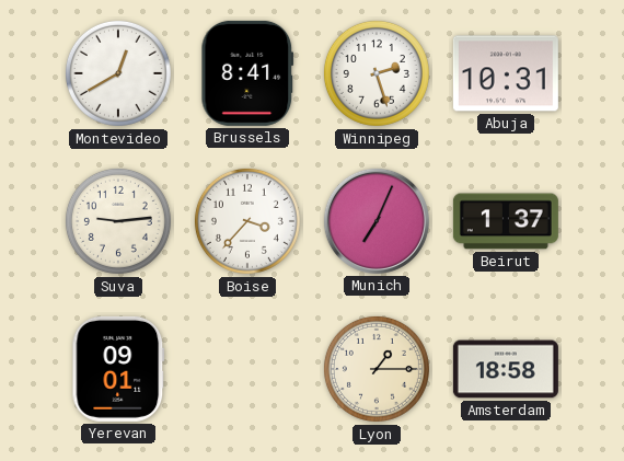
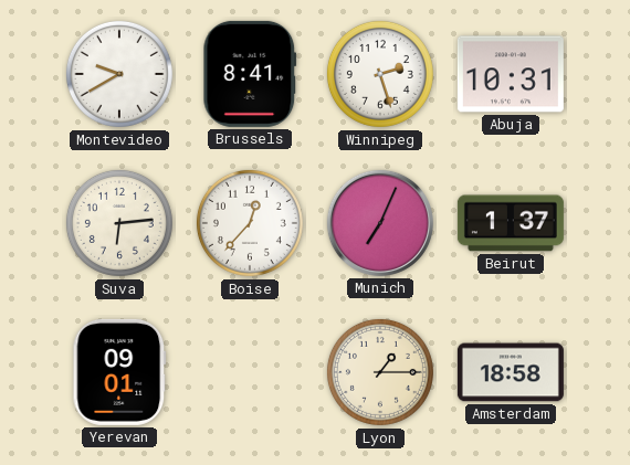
Montevideo: 12:40 -> 9:40
Suva: 9:14 -> 6:14
Boise: 3:37 -> 12:37
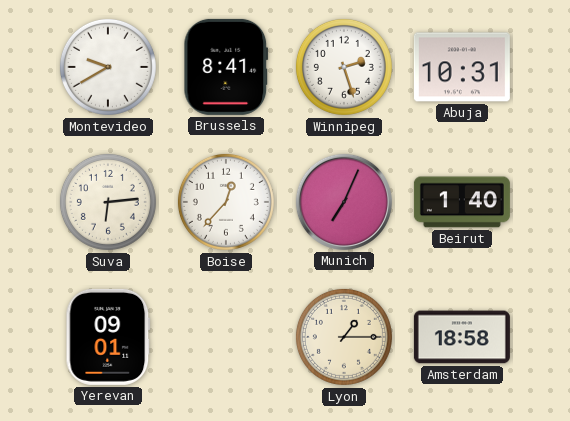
Beirut: 1:37 -> 1:40
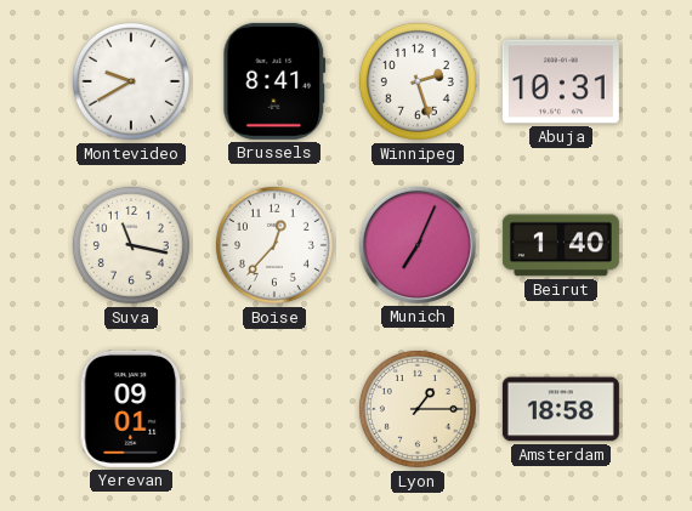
Suva: 6:14 -> 11:17
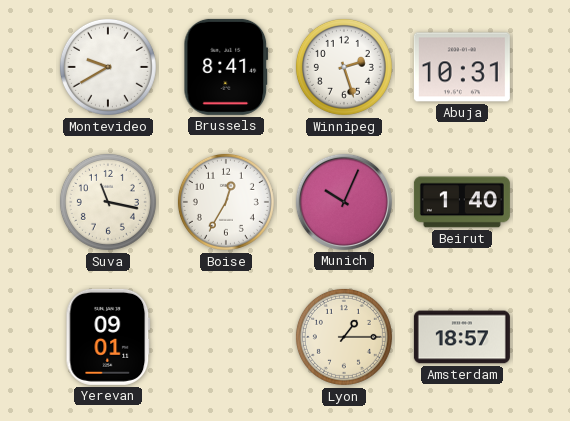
Boise: 12:37 -> 12:35
Munich: 7:04 -> 10:04
Amsterdam: 18:58 -> 18:57
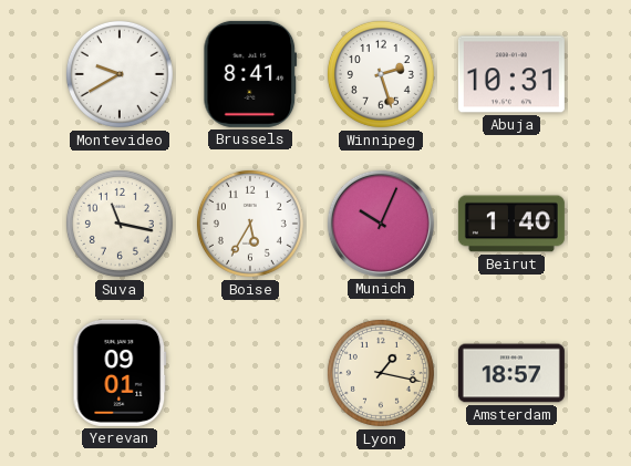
Boise: 12:35 -> 5:35
Lyon: 1:15 -> 1:17
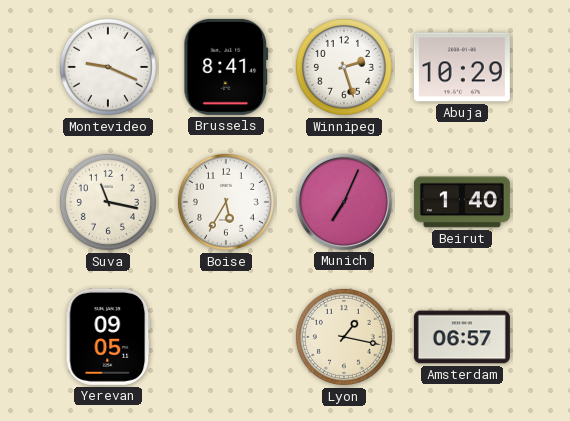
Montevideo: 9:40 -> 9:19
Abuja: 10:31 -> 10:29
Munich: 10:04 -> 7:04
Yerevan: 09:01 -> 09:05
Amsterdam: 18:57 -> 06:57
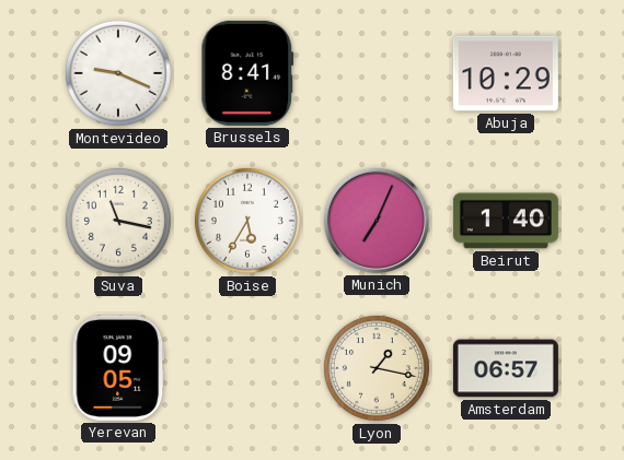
Winnipeg: 2:27 -> none
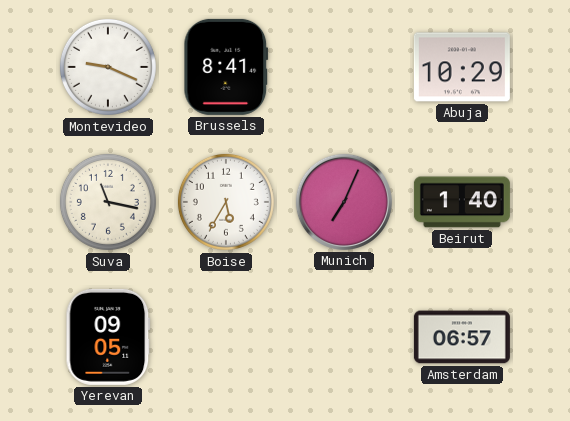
Lyon: 1:17 -> none
